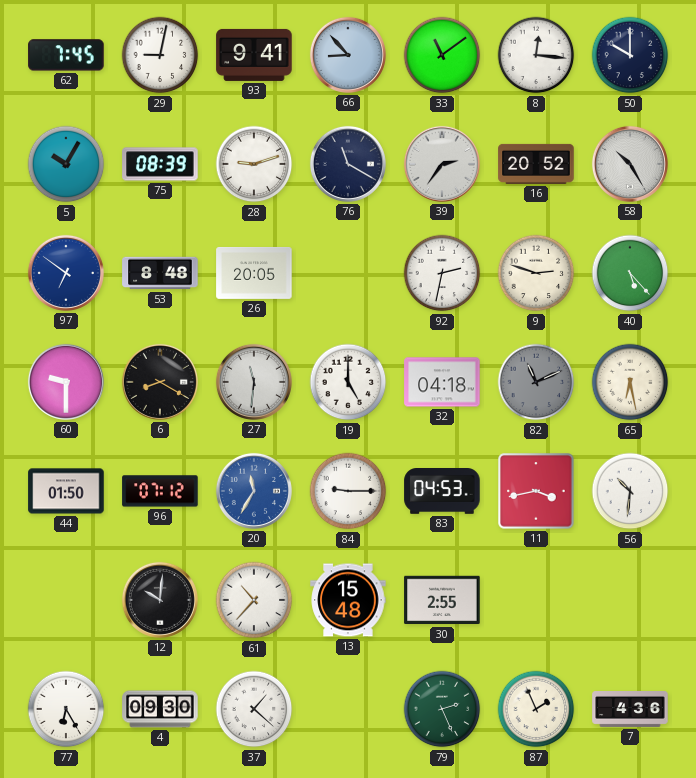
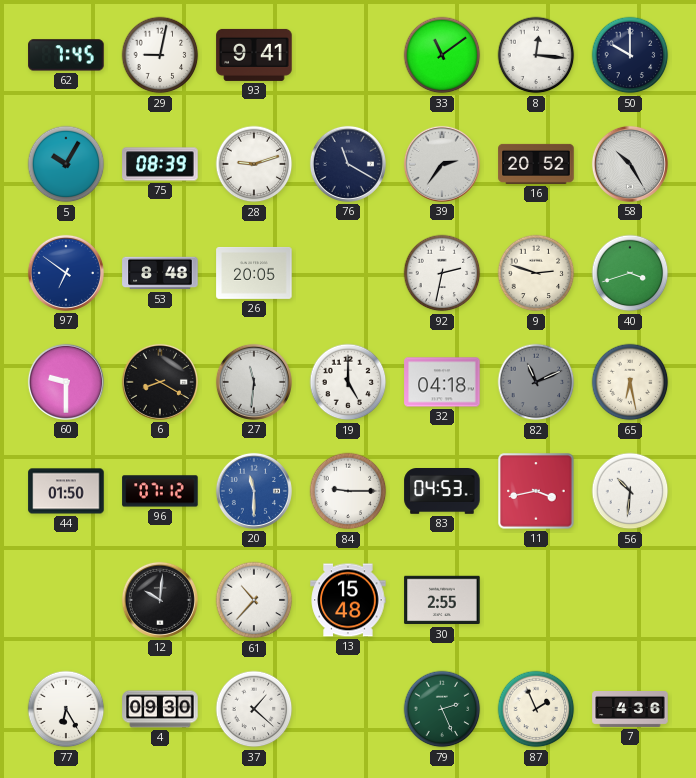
66: 8:53 -> none
40: 5:23 -> 3:42
20: 11:35 -> 11:30
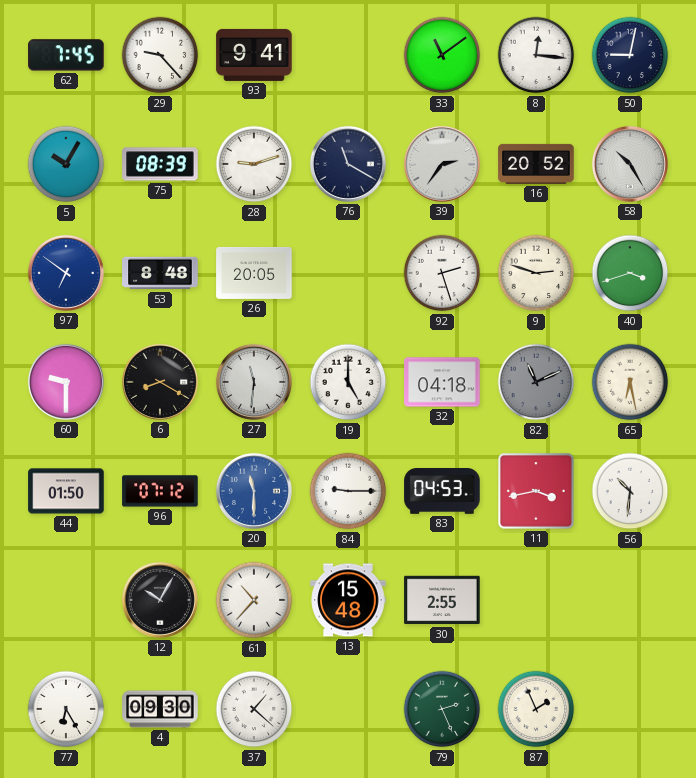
29: 9:02 -> 9:23
50: 10:00 -> 9:02
92: 2:32 -> 2:27
12: 10:01 -> 10:05
7: 4:36 -> none
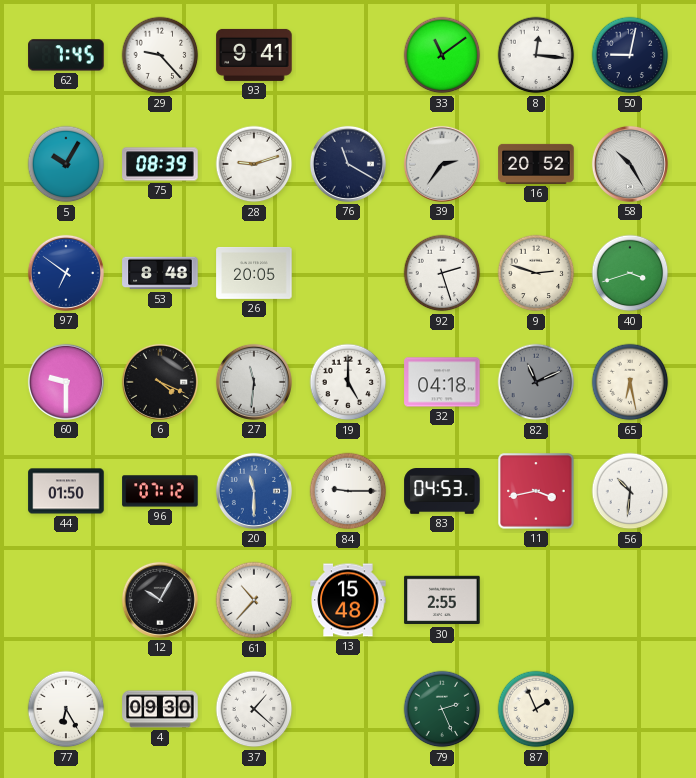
6: 8:20 -> 4:19
